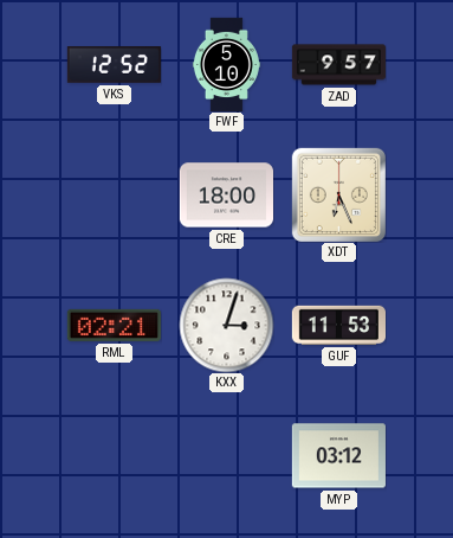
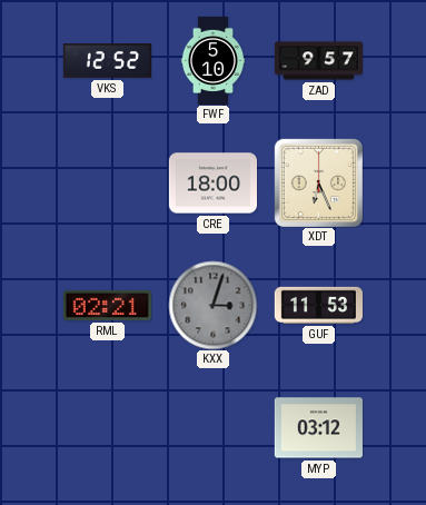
KXX dial: white -> grey
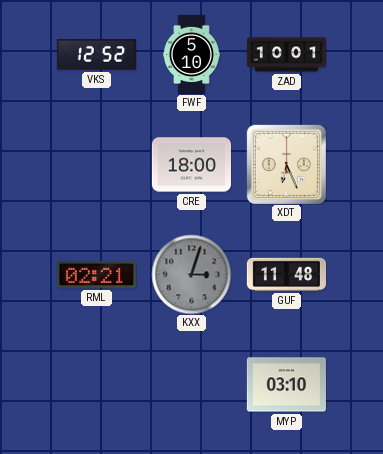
ZAD: 9:57 -> 10:01
GUF: 11:53 -> 11:48
MYP: 03:12 -> 03:10
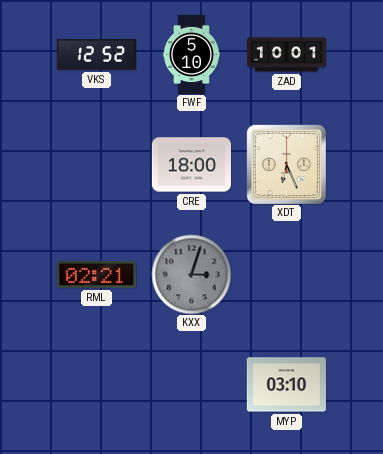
GUF: 11:48 -> none
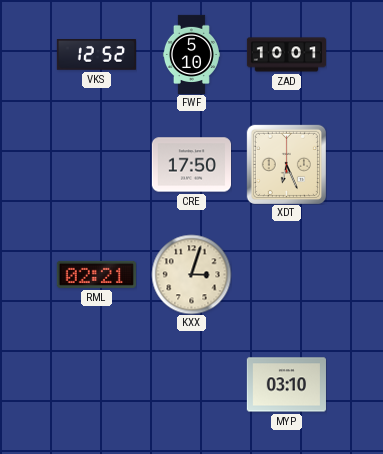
CRE: 18:00 -> 17:50
KXX dial: grey -> cream
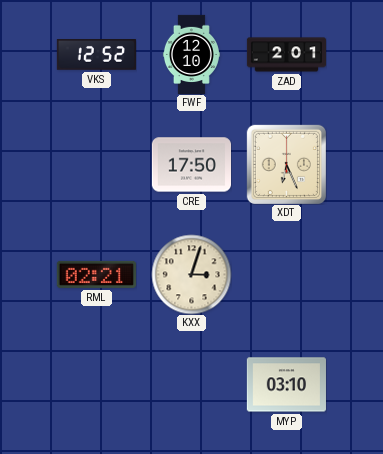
FWF: 5:10 -> 12:10
ZAD: 10:01 -> 2:01
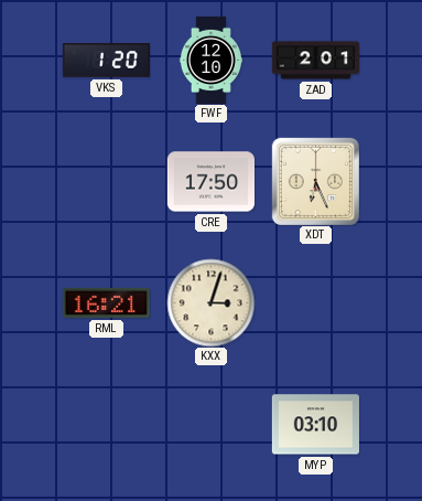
VKS: 12:52 -> 1:20
RML: 02:21 -> 16:21
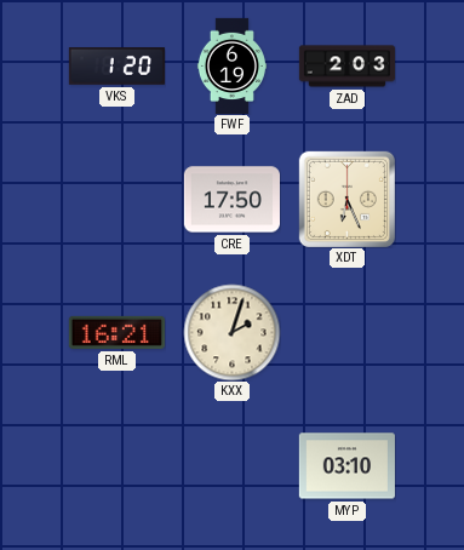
FWF: 12:10 -> 6:19
ZAD: 2:01 -> 2:03
KXX: 3:03 -> 2:03
